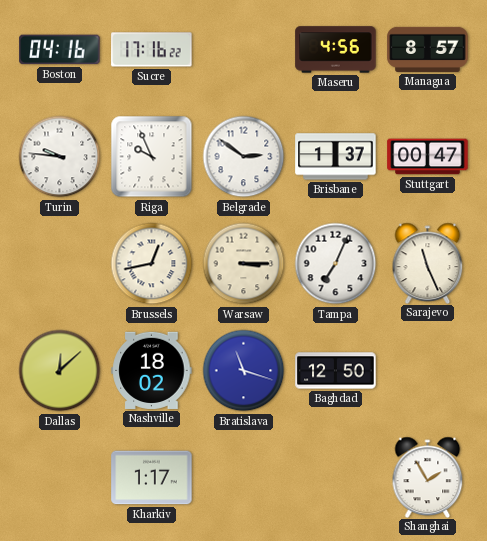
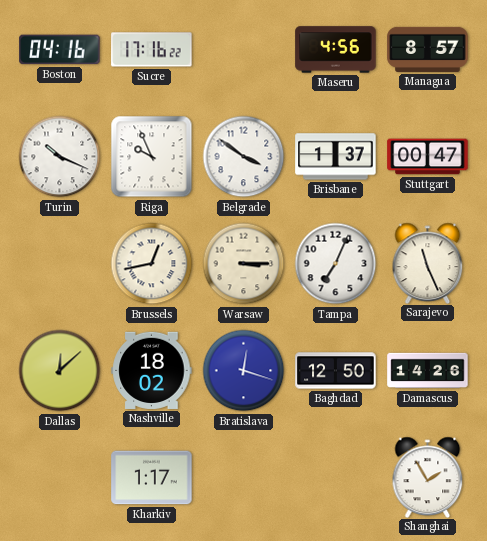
Turin: 9:46 -> 10:19
Belgrade: 2:51 -> 3:51
Bratislava: 11:18 -> 12:18
Damascus: none -> 14:26
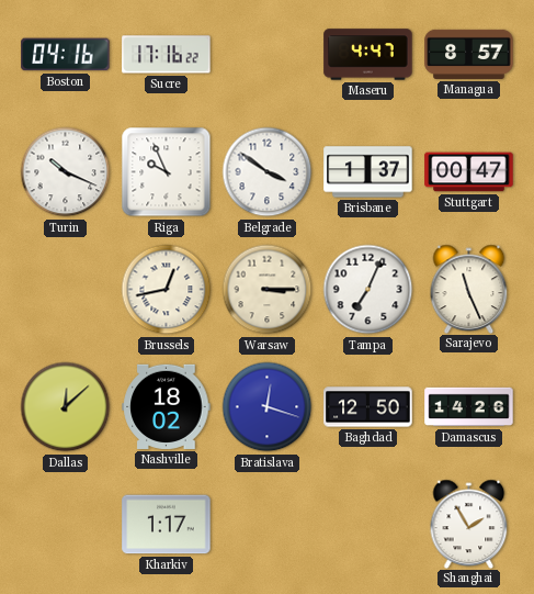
Maseru: 4:56 -> 4:47
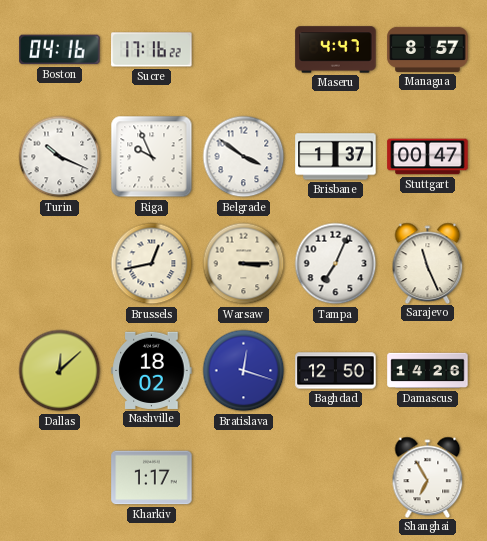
Shanghai: 1:55 -> 6:55
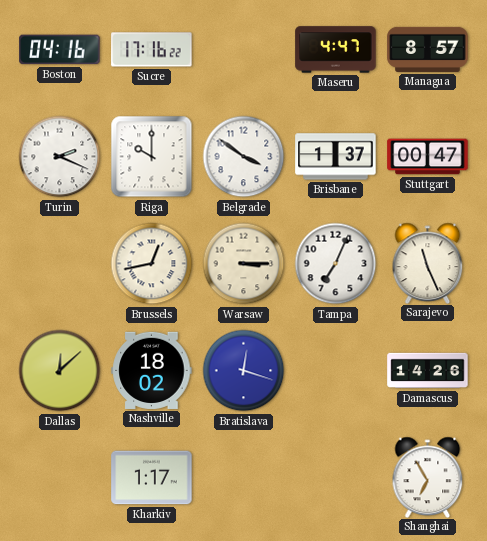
Turin: 10:19 -> 2:19
Riga: 9:56 -> 10:00
Baghdad: 12:50 -> none
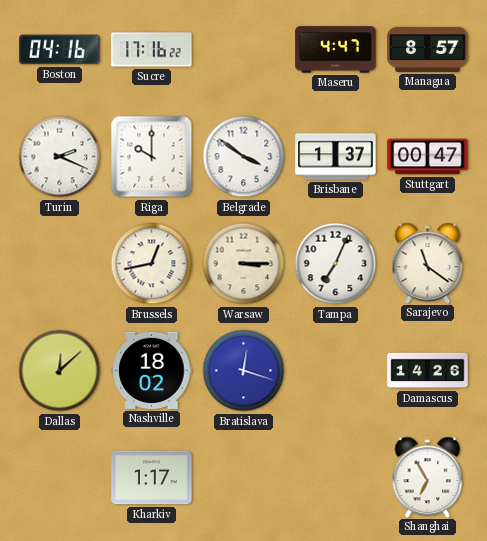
Sarajevo: 11:26 -> 11:21
